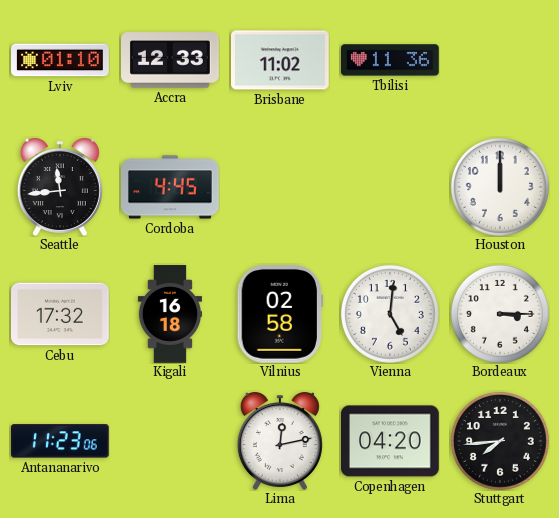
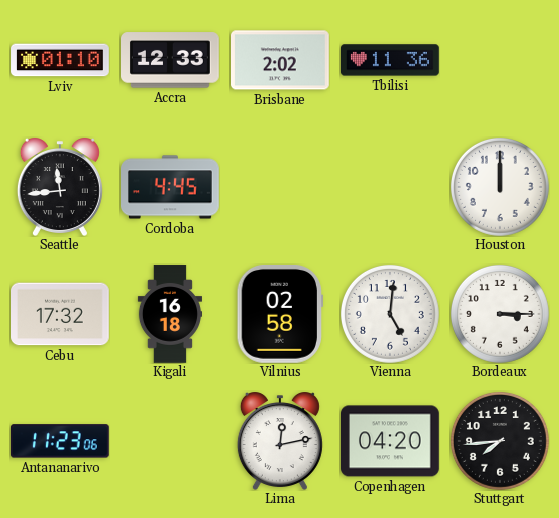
Brisbane: 11:02 -> 2:02
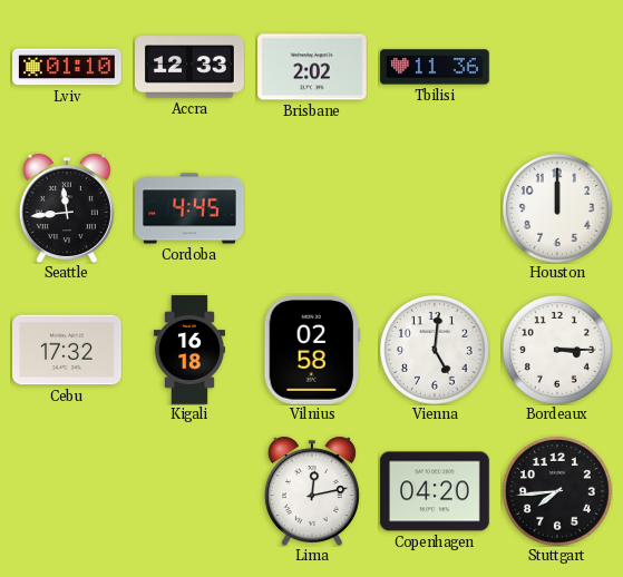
Antananarivo: 11:23 -> none
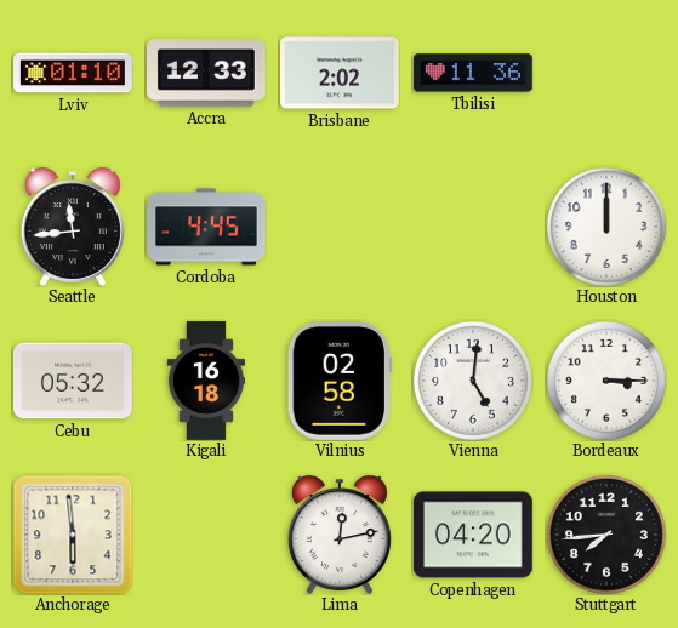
Cebu: 17:32 -> 05:32
Anchorage: none -> 5:59
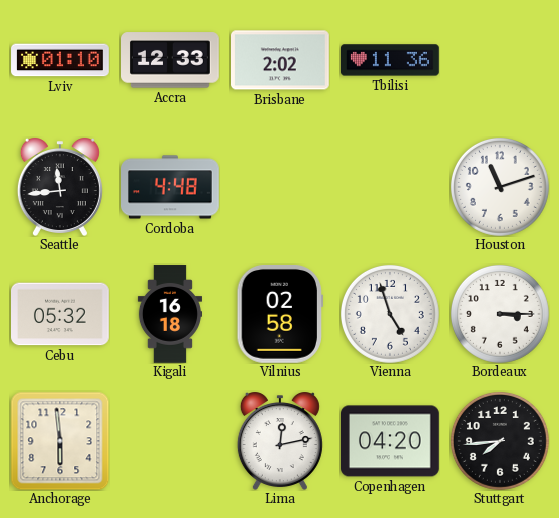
Cordoba: 4:45 -> 4:48
Houston: 12:00 -> 11:12
Vienna: 5:01 -> 4:57
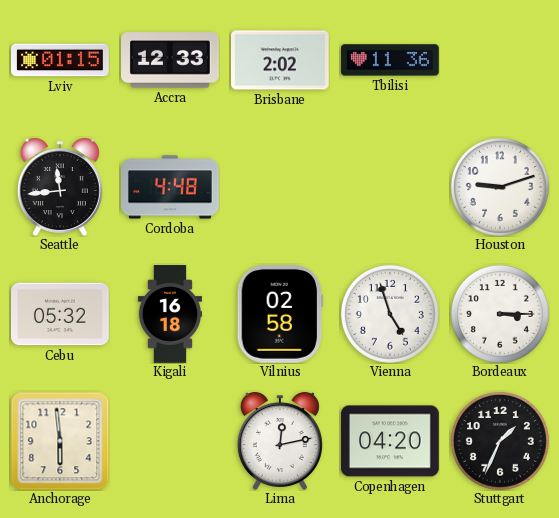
Lviv: 01:10 -> 01:15
Houston: 11:12 -> 9:12
Stuttgart: 7:44 -> 1:34
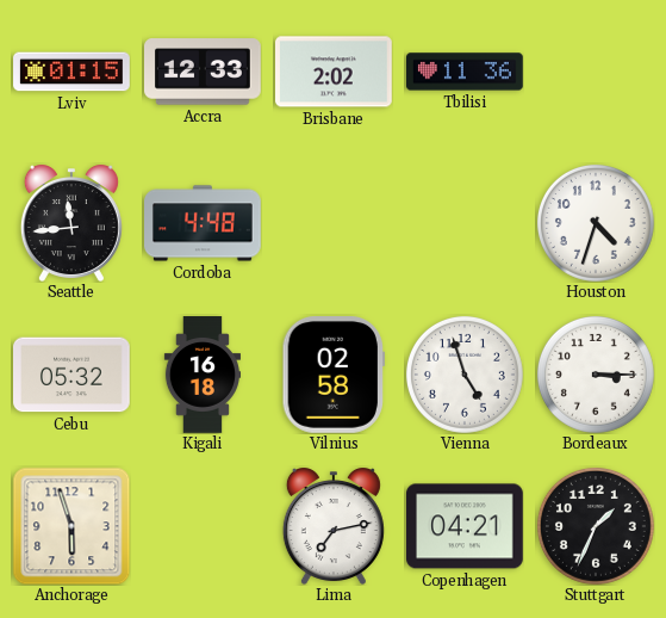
Houston: 9:12 -> 4:33
Anchorage: 5:59 -> 5:57
Lima: 12:13 -> 7:13
Copenhagen: 04:20 -> 04:21
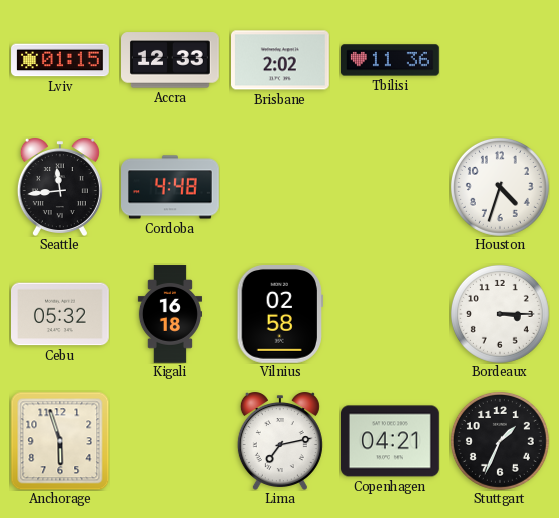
Vienna: 4:57 -> none
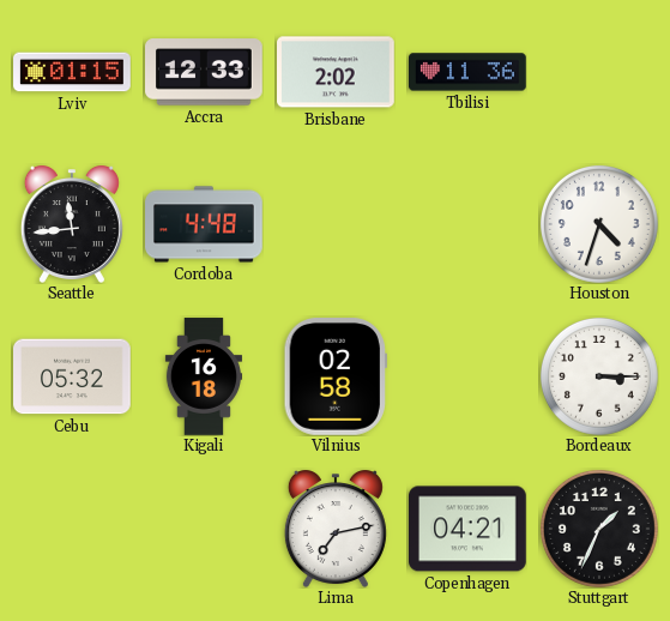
Anchorage: 5:57 -> none
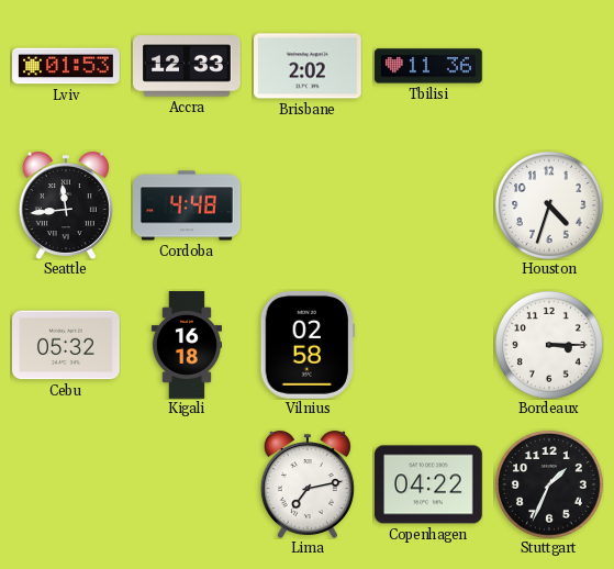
Lviv: 01:15 -> 01:53
Copenhagen: 04:21 -> 04:22
